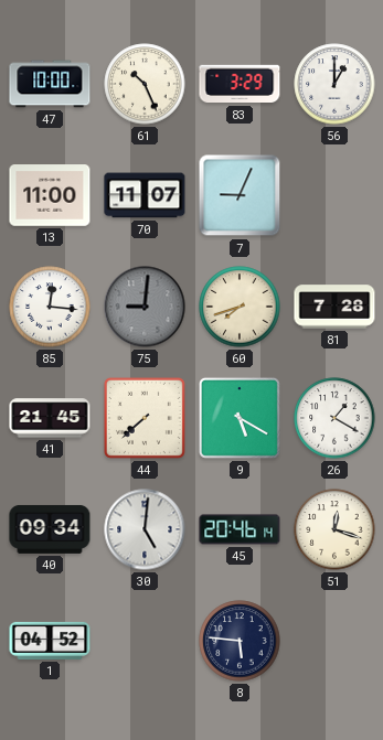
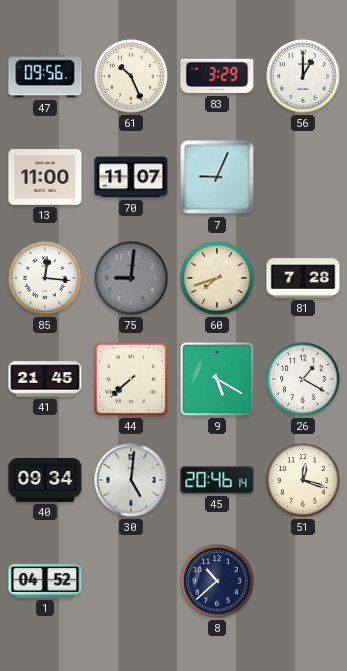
47: 10:00 -> 09:56
8: 5:46 -> 10:38
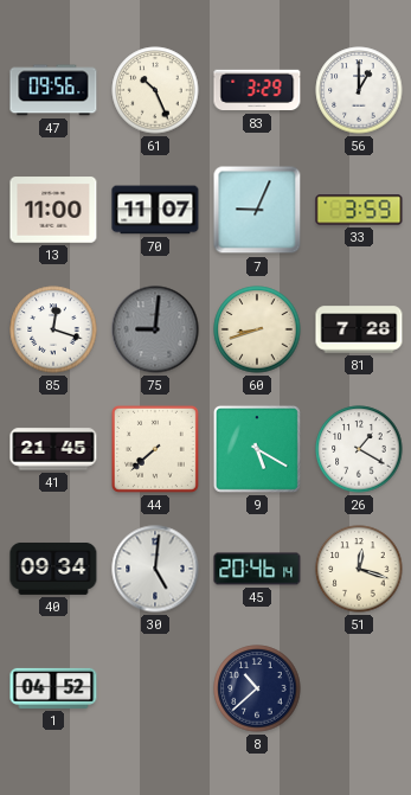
33: none -> 3:59
85: 12:16 -> 12:18
60: 7:42 -> 8:42
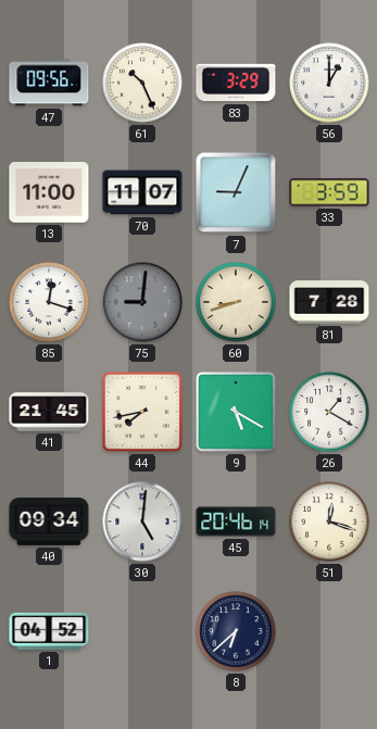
44: 7:38 -> 7:43
8: 10:38 -> 6:38
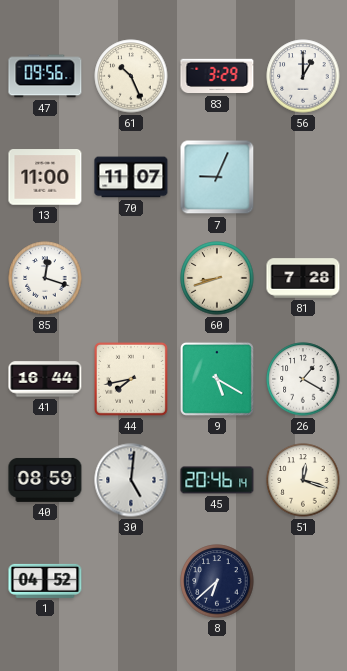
33: 3:59 -> none
75: 9:01 -> none
41: 21:45 -> 16:44
40: 09:34 -> 08:59
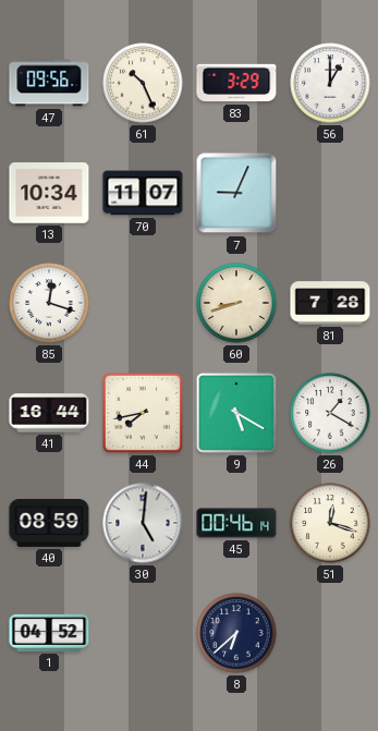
13: 11:00 -> 10:34
45: 20:46 -> 00:46
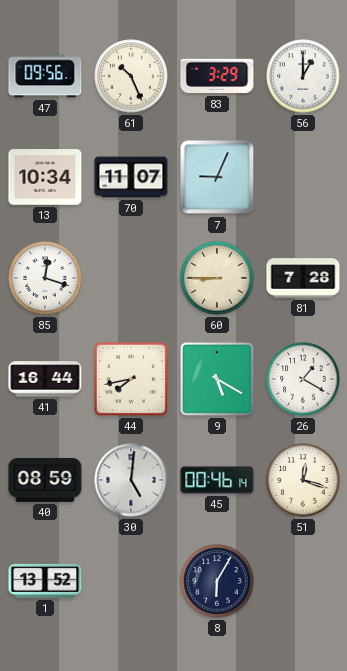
60: 8:42 -> 8:45
1: 04:52 -> 13:52
8: 6:38 -> 6:05
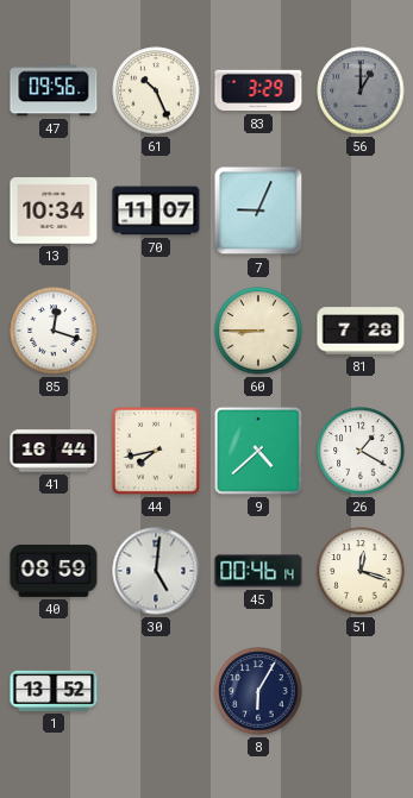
56 dial: white -> grey
9: 5:20 -> 4:38
